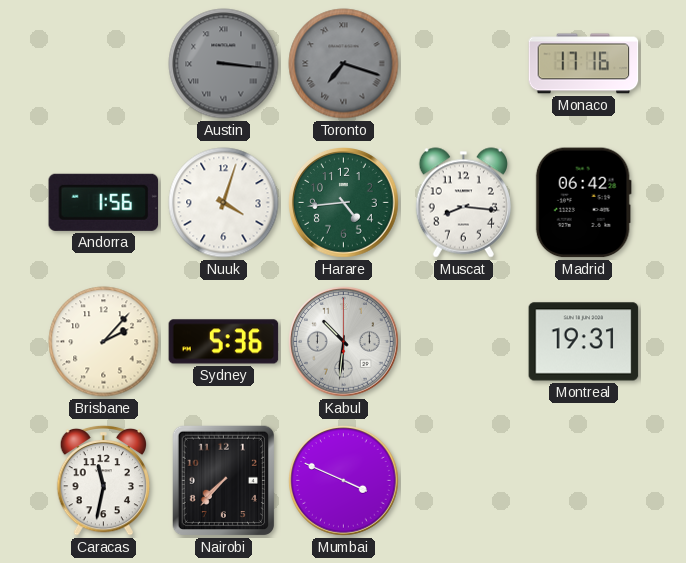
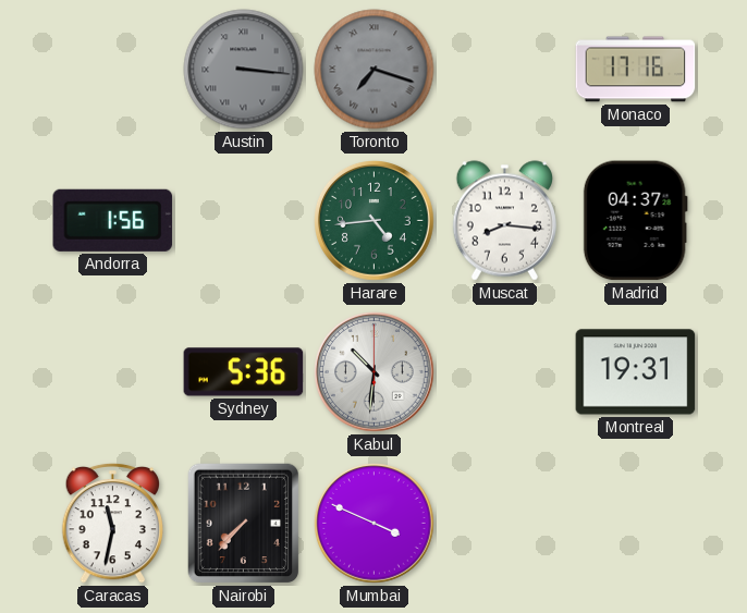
Nuuk: 4:03 -> none
Madrid: 06:42 -> 04:37
Brisbane: 2:07 -> none
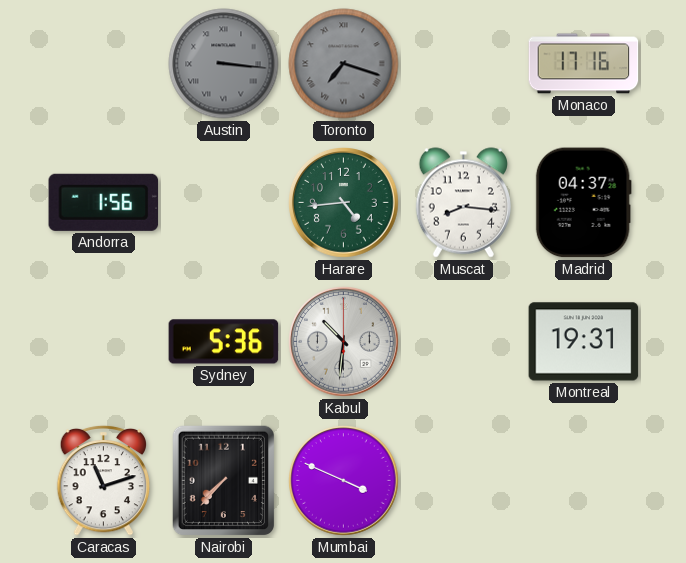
Caracas: 11:32 -> 11:12
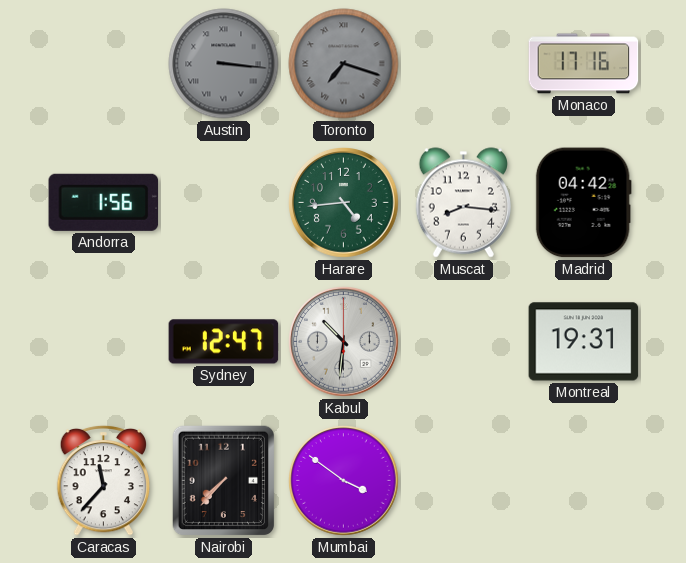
Madrid: 04:37 -> 04:42
Sydney: 5:36 -> 12:47
Caracas: 11:12 -> 11:37
Mumbai: 3:49 -> 3:51
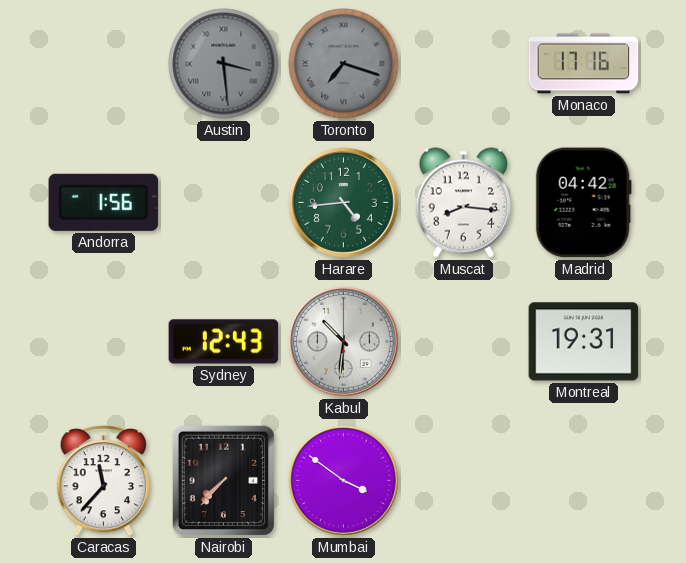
Austin: 3:16 -> 3:29
Sydney: 12:47 -> 12:43
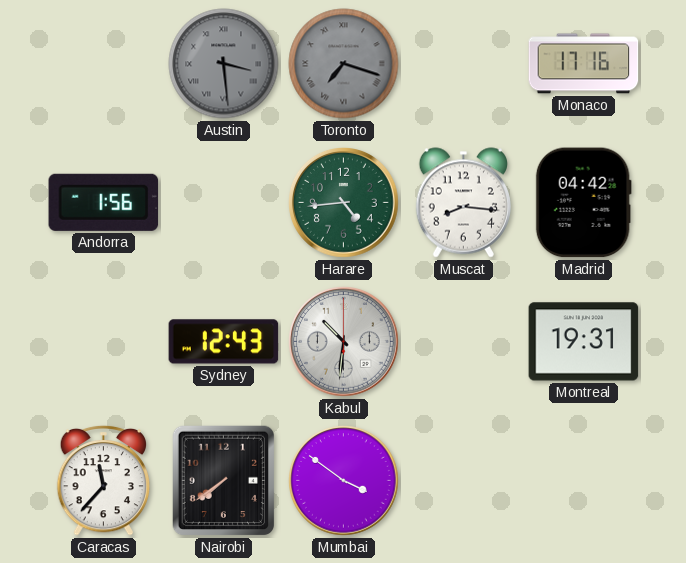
Nairobi: 7:37 -> 7:39
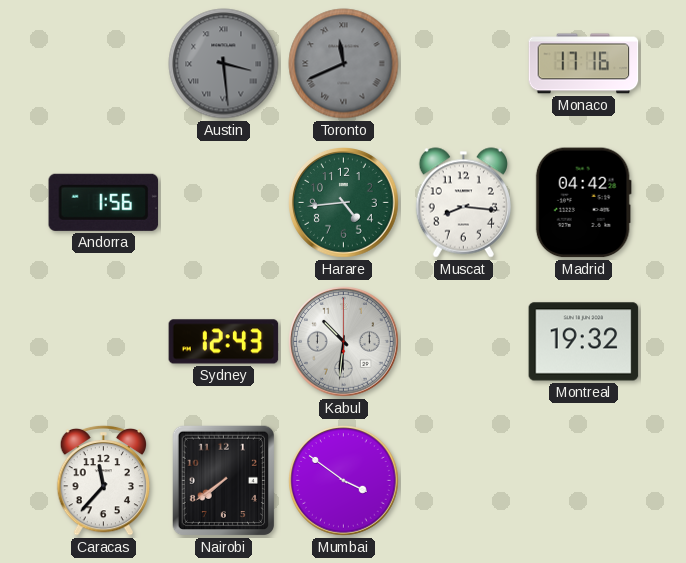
Toronto: 7:18 -> 11:41
Montreal: 19:31 -> 19:32
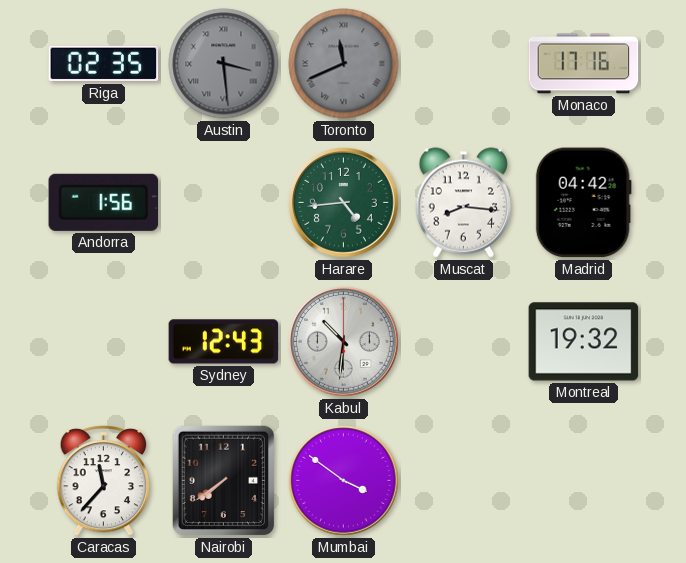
Riga: none -> 02:35
